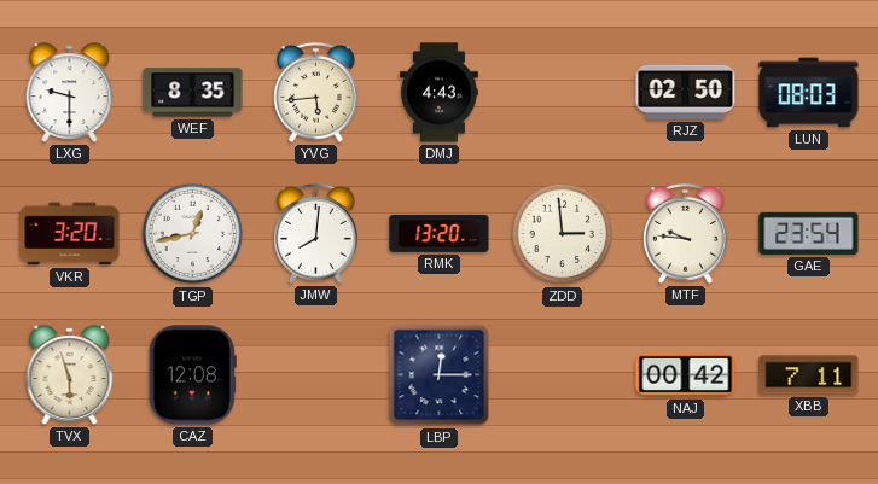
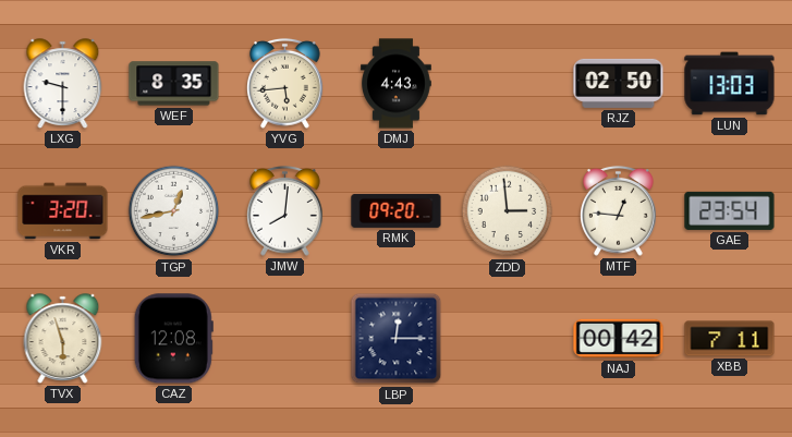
LUN: 08:03 -> 13:03
RMK: 13:20 -> 09:20
MTF: 9:46 -> 12:46
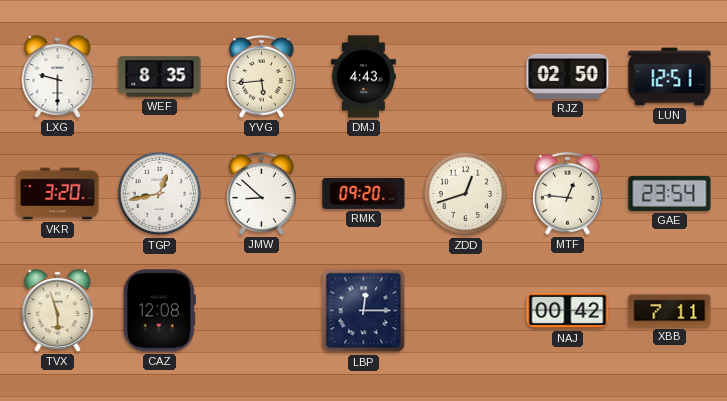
LUN: 13:03 -> 12:51
JMW: 8:01 -> 8:52
ZDD: 2:59 -> 12:42
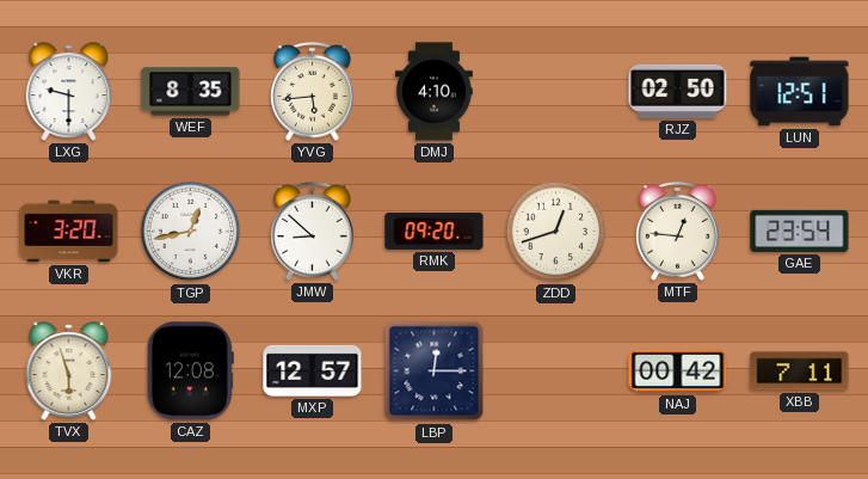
DMJ: 4:43 -> 4:10
MXP: none -> 12:57
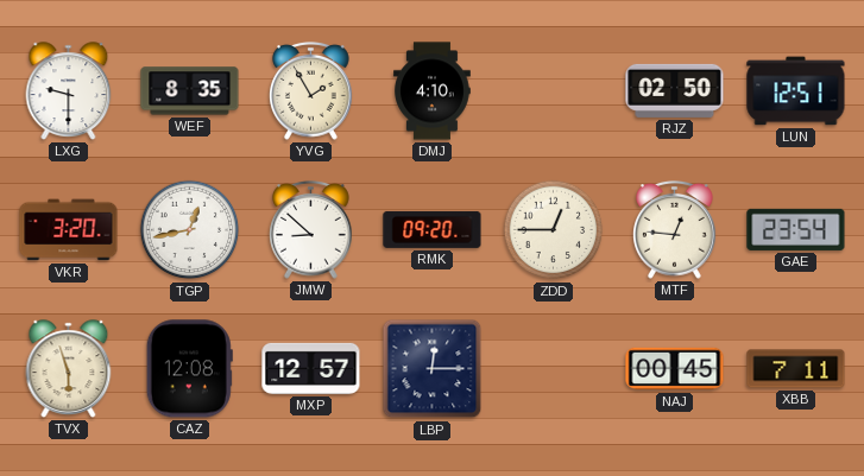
YVG: 5:44 -> 1:55
ZDD: 12:42 -> 12:45
NAJ: 00:42 -> 00:45
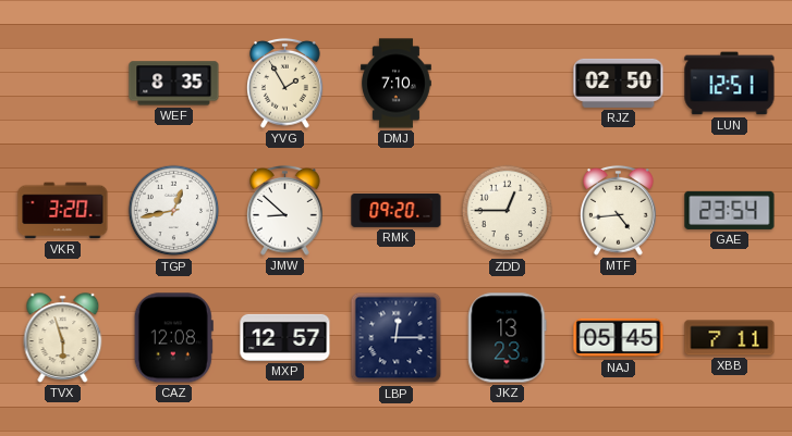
LXG: 9:30 -> none
DMJ: 4:10 -> 7:10
MTF: 12:46 -> 4:44
JKZ: none -> 13:23
NAJ: 00:45 -> 05:45
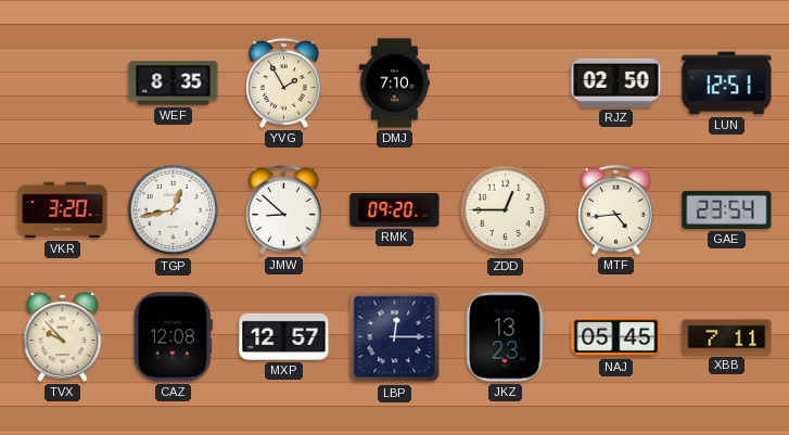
TVX: 5:57 -> 9:53
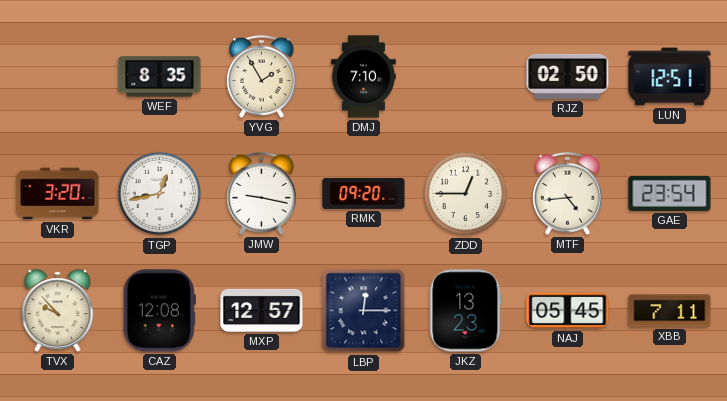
JMW: 8:52 -> 9:17
